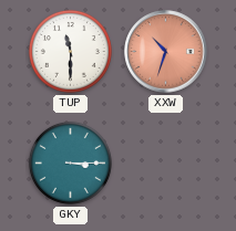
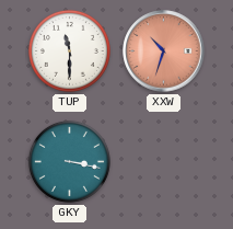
GKY: 3:15 -> 3:17
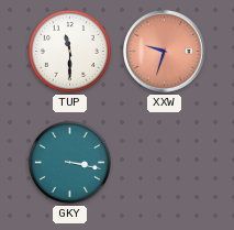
XXW: 10:33 -> 9:33
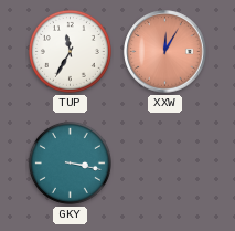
TUP: 11:30 -> 11:35
XXW: 9:33 -> 12:05
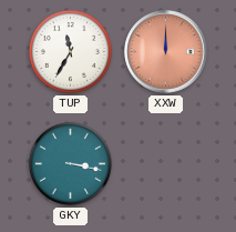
XXW: 12:05 -> 12:00
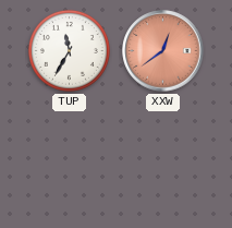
XXW: 12:00 -> 12:39
GKY: 3:17 -> none
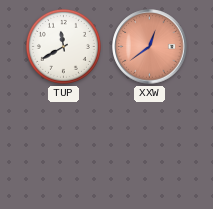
TUP: 11:35 -> 11:40
